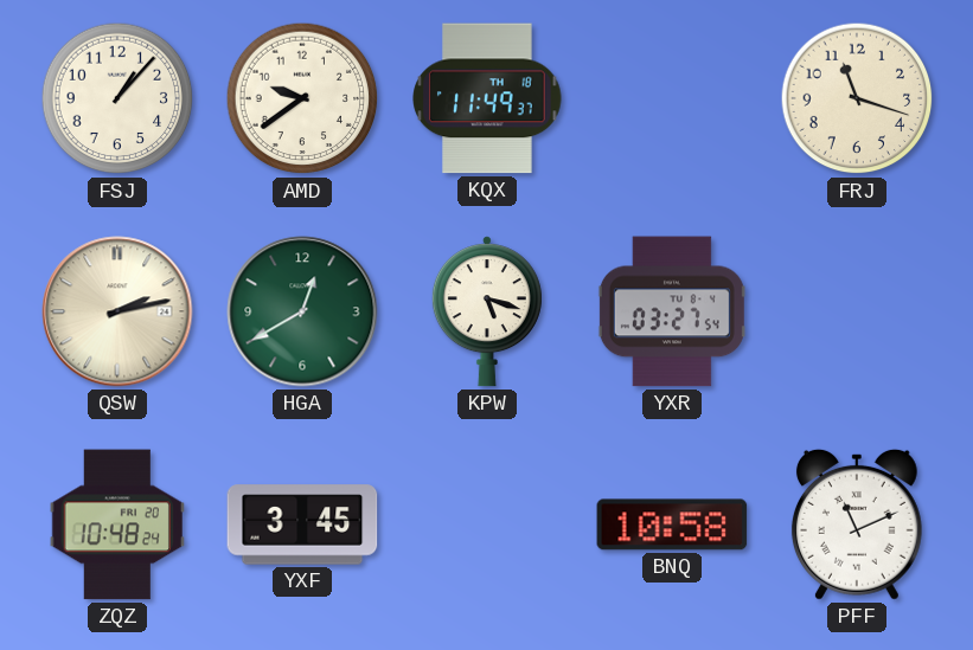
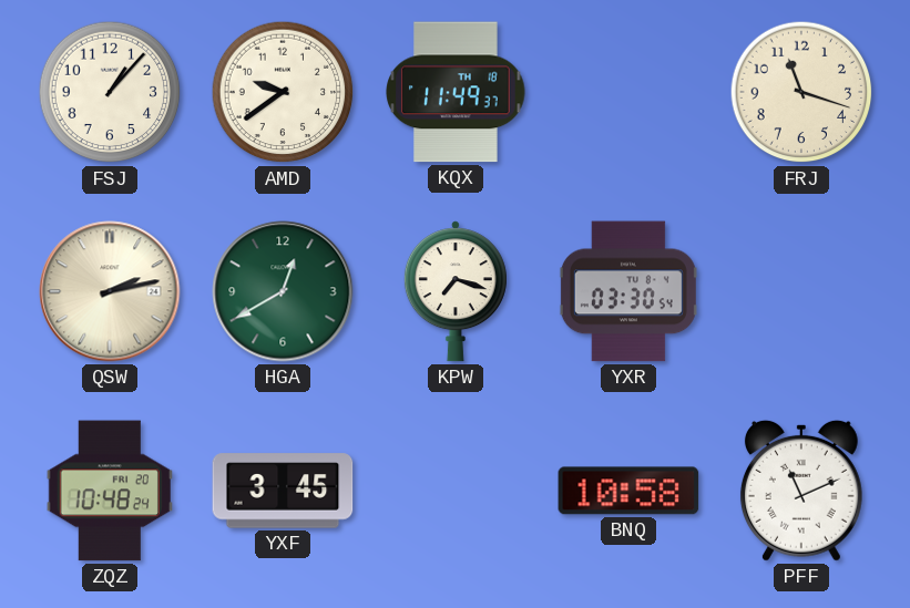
KPW: 5:18 -> 7:18
YXR: 03:27 -> 03:30
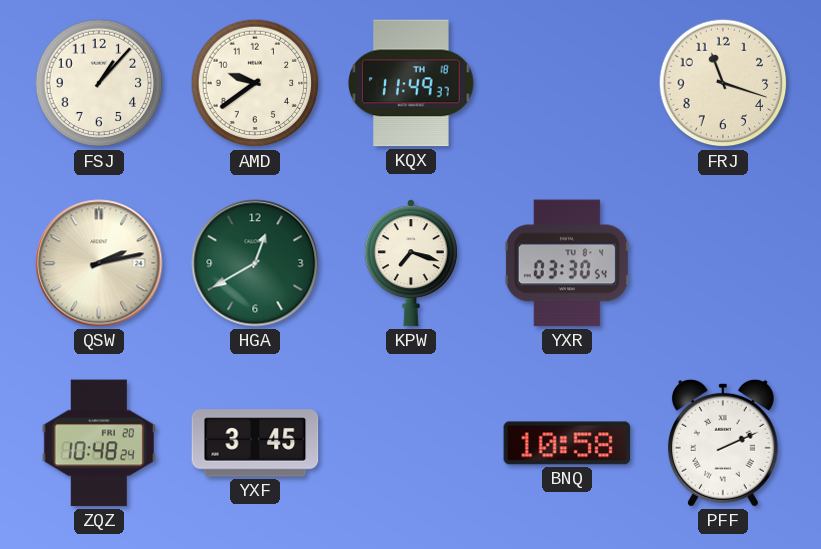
PFF: 11:11 -> 2:11
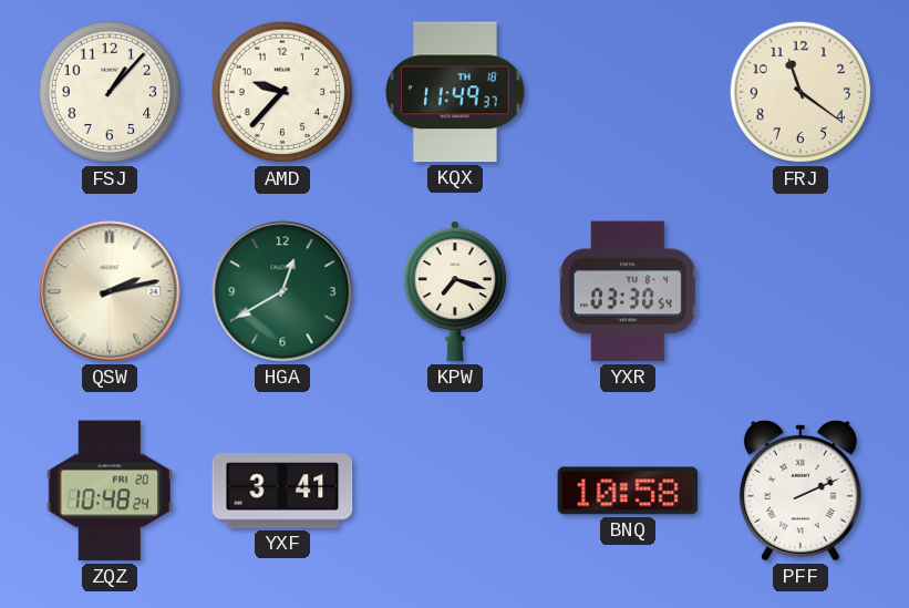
AMD: 9:39 -> 9:37
FRJ: 11:18 -> 11:21
YXF: 3:45 -> 3:41
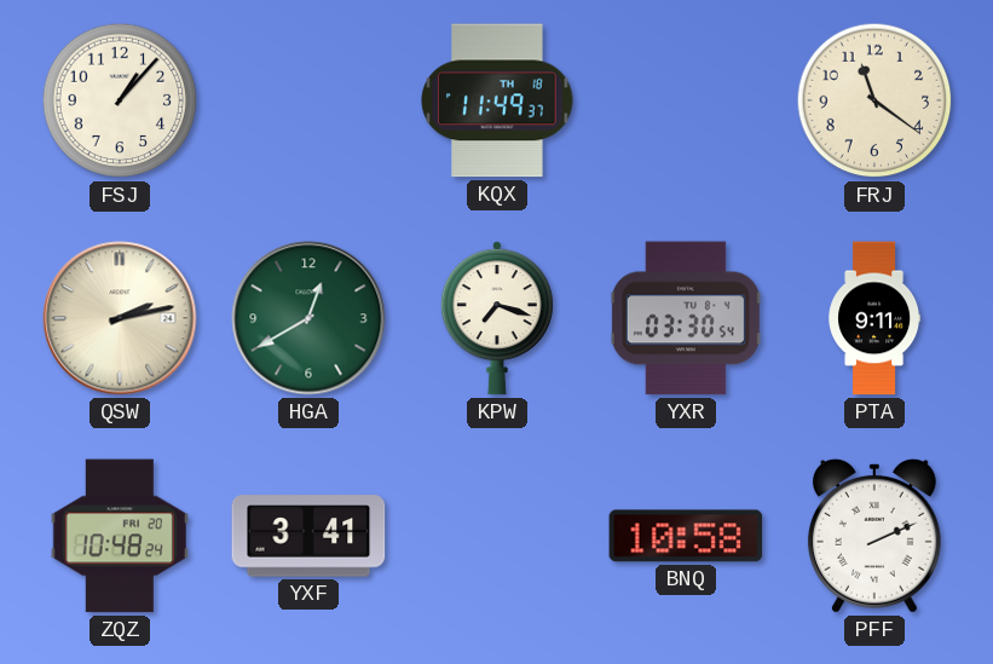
AMD: 9:37 -> none
PTA: none -> 9:11
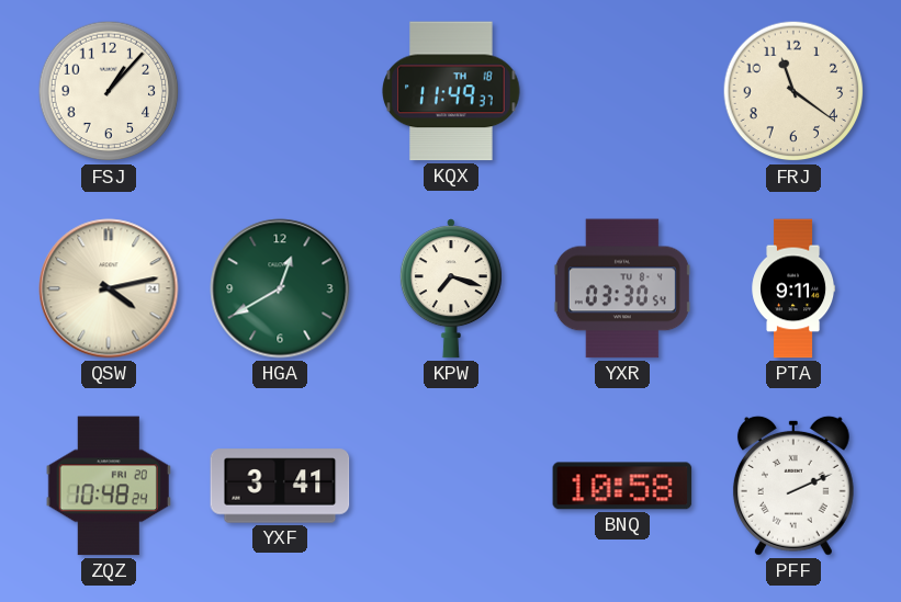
QSW: 2:13 -> 4:13
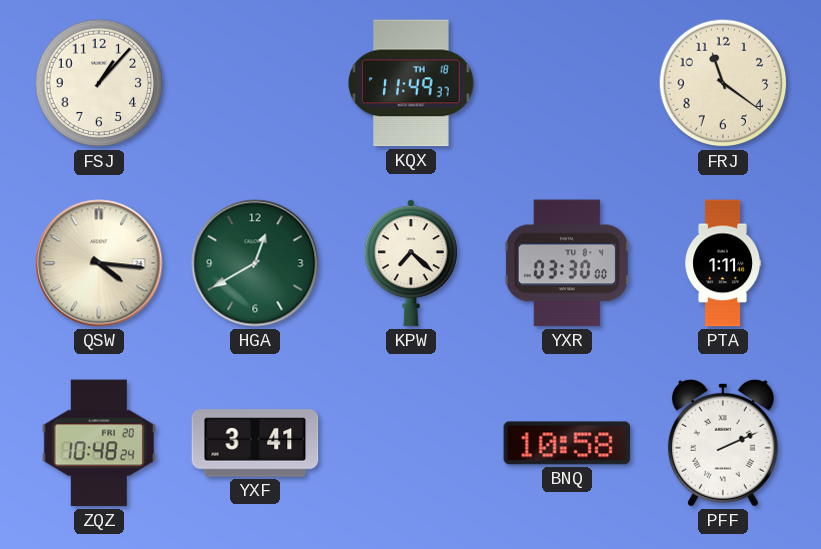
QSW: 4:13 -> 4:16
KPW: 7:18 -> 7:22
YXR: 03:30:54 -> 03:30:00
PTA: 9:11 -> 1:11
